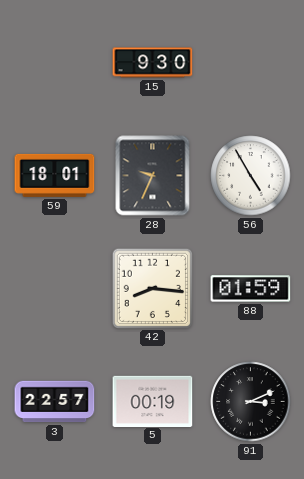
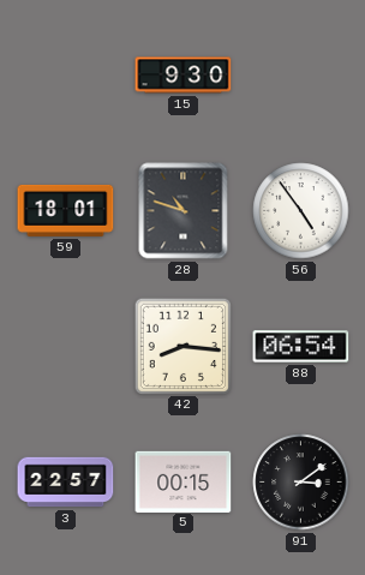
28: 9:34 -> 10:48
56: 4:55 -> 4:54
88: 01:59 -> 06:54
5: 00:19 -> 00:15
91: 3:11 -> 3:09
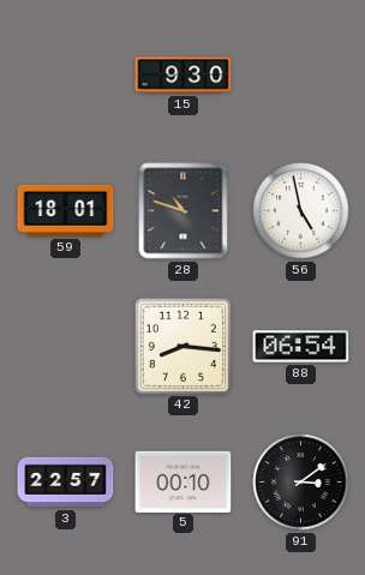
56: 4:54 -> 4:58
5: 00:15 -> 00:10
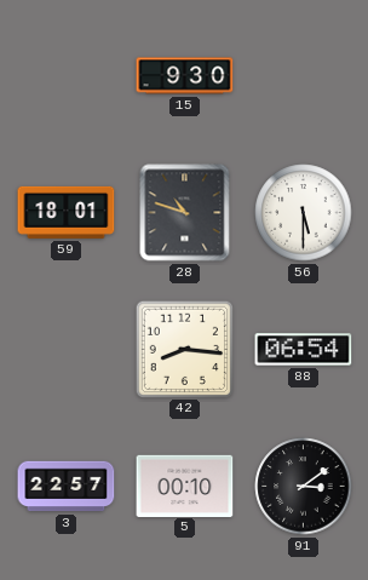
56: 4:58 -> 5:30
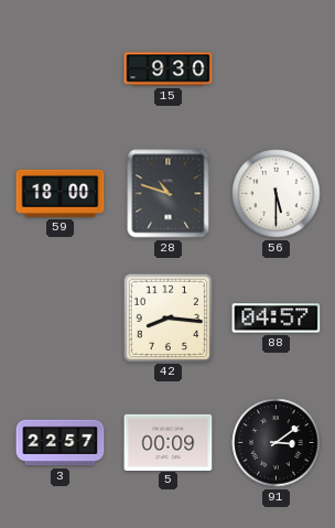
59: 18:01 -> 18:00
88: 06:54 -> 04:57
5: 00:10 -> 00:09
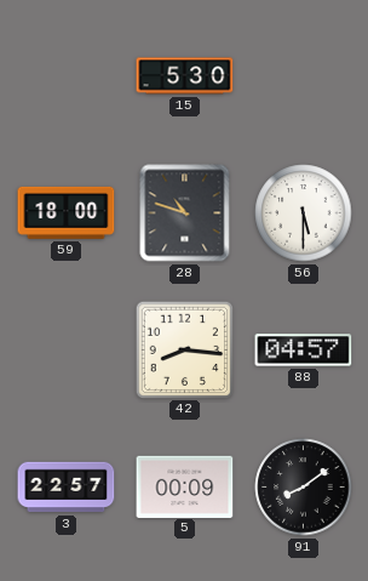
15: 9:30 -> 5:30
91: 3:09 -> 8:09
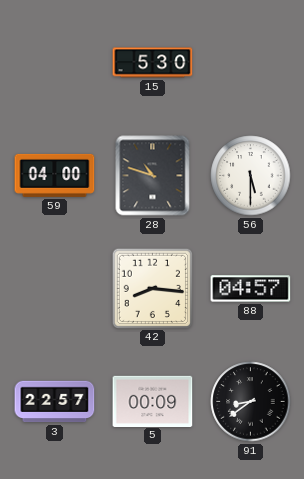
59: 18:00 -> 04:00
91: 8:09 -> 8:39
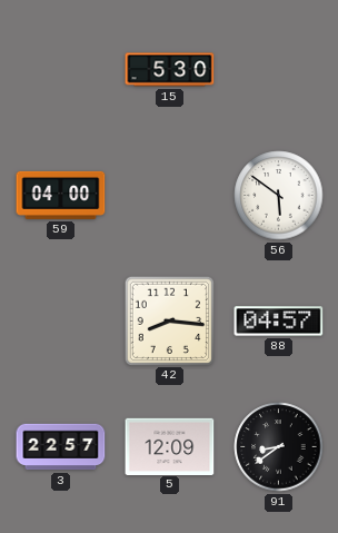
28: 10:48 -> none
56: 5:30 -> 5:51
5: 00:09 -> 12:09
